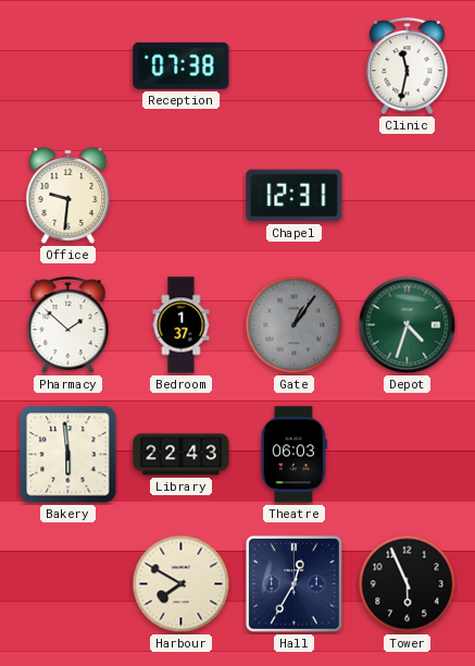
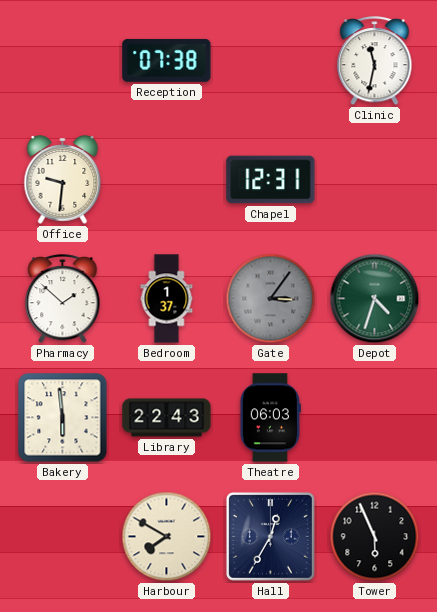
Gate: 1:06 -> 3:06
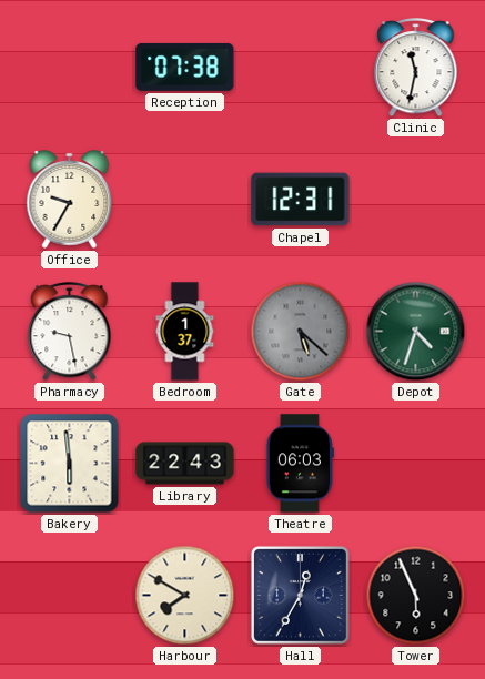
Office: 9:31 -> 9:35
Pharmacy: 1:52 -> 9:28
Gate: 3:06 -> 5:22
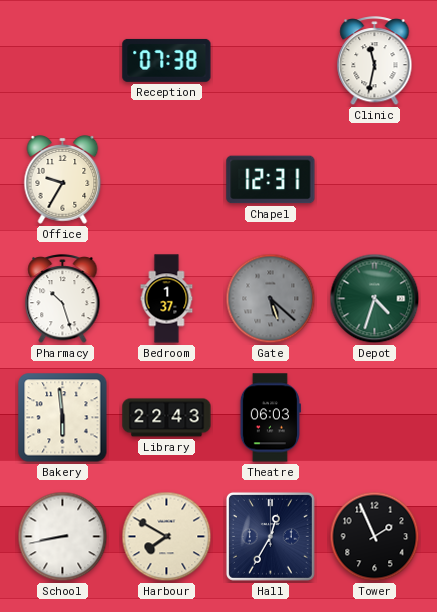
Pharmacy: 9:28 -> 10:27
School: none -> 8:43
Tower: 5:56 -> 1:56
